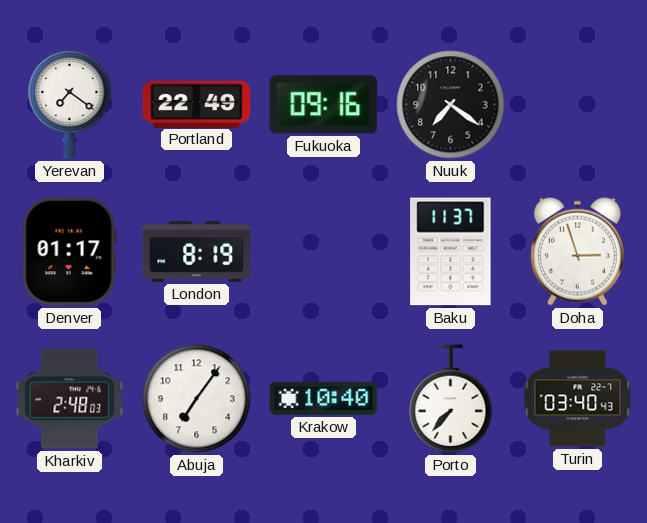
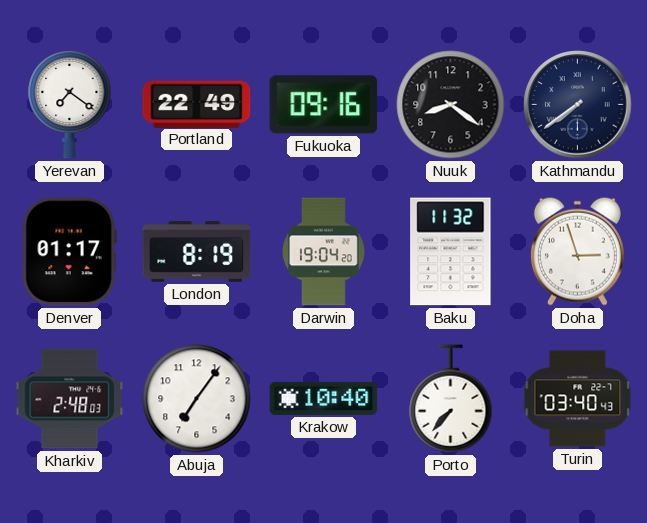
Nuuk: 7:21 -> 8:21
Kathmandu: none -> 7:39
Darwin: none -> 19:04
Baku: 11:37 -> 11:32
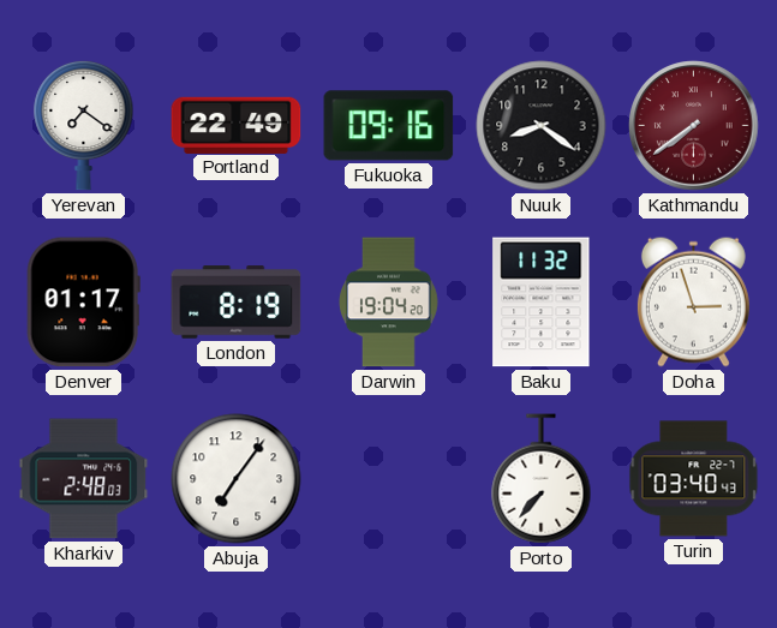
Kathmandu dial: navy -> burgundy
Krakow: 10:40 -> none
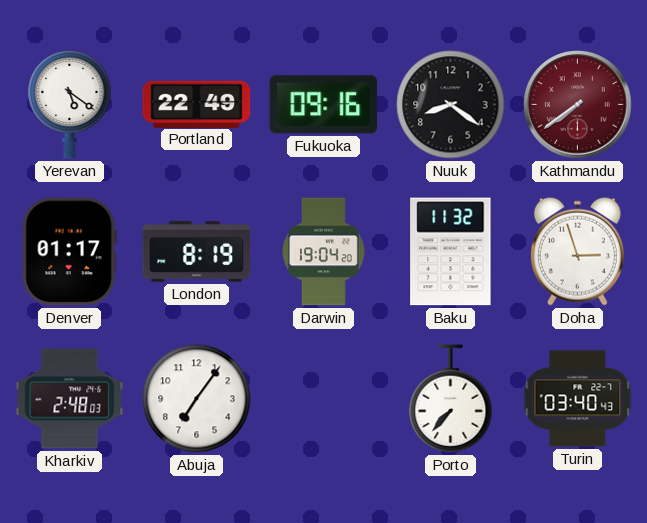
Yerevan: 7:21 -> 5:21
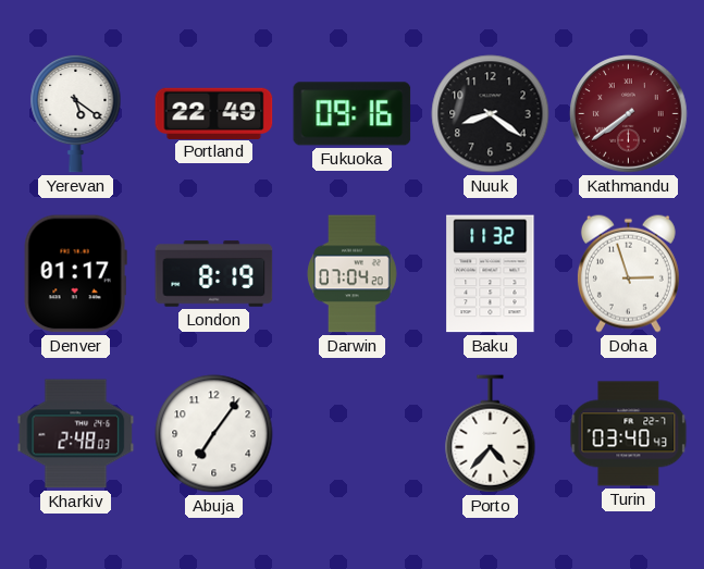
Darwin: 19:04 -> 07:04
Porto: 7:37 -> 4:37
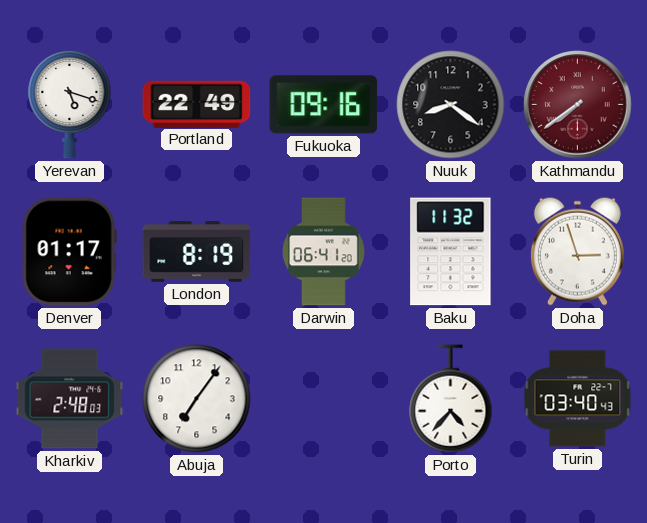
Yerevan: 5:21 -> 5:18
Darwin: 07:04 -> 06:41
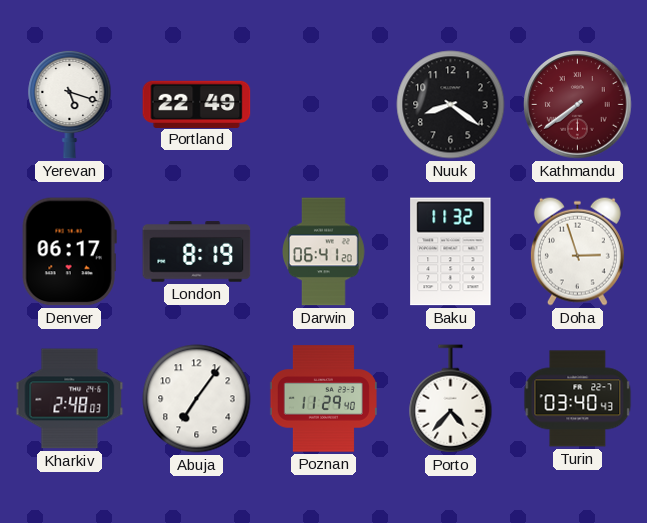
Fukuoka: 09:16 -> none
Denver: 01:17 -> 06:17
Poznan: none -> 11:29
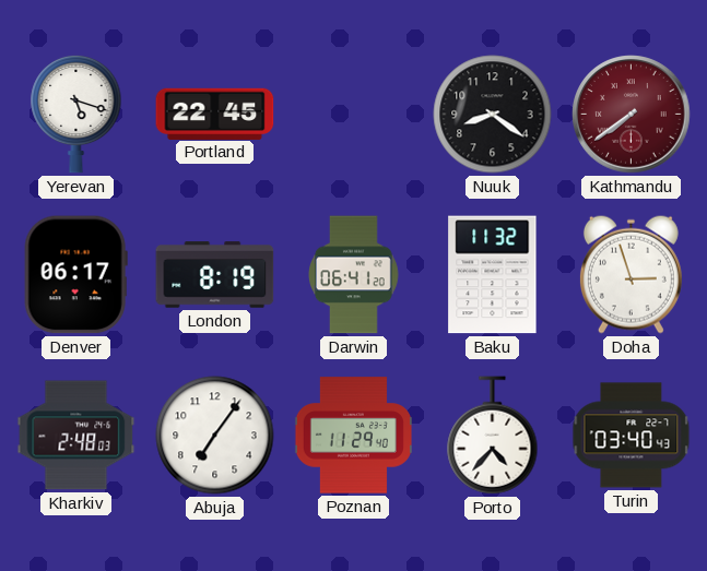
Portland: 22:49 -> 22:45
